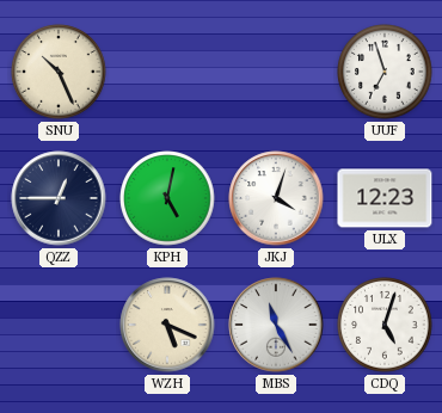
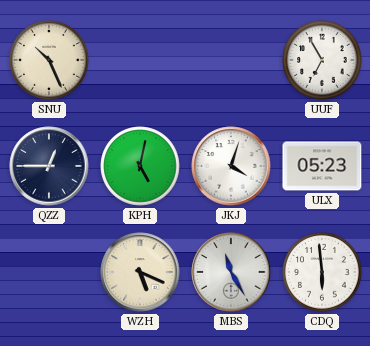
UUF: 6:57 -> 6:55
ULX: 12:23 -> 05:23
CDQ: 5:03 -> 5:59
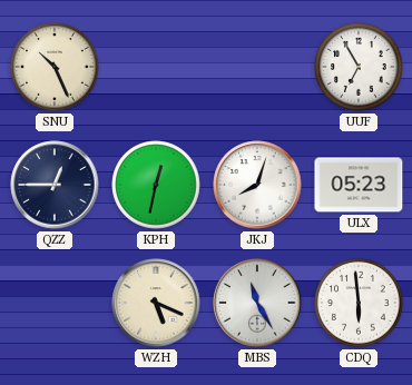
KPH: 5:02 -> 12:32
JKJ: 4:03 -> 8:03
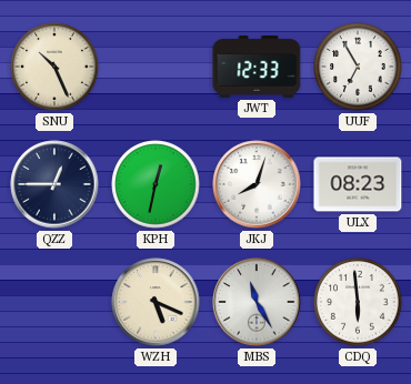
JWT: none -> 12:33
ULX: 05:23 -> 08:23
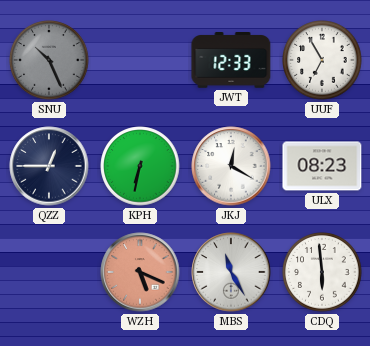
SNU dial: cream -> grey
KPH: 12:32 -> 6:32
JKJ: 8:03 -> 12:20
WZH dial: cream -> salmon
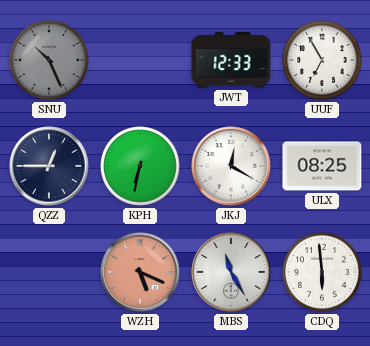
ULX: 08:23 -> 08:25
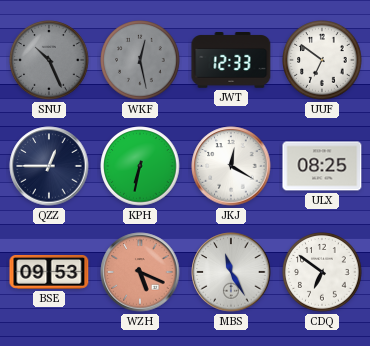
WKF: none -> 12:28
UUF: 6:55 -> 6:51
BSE: none -> 09:53
CDQ: 5:59 -> 6:51
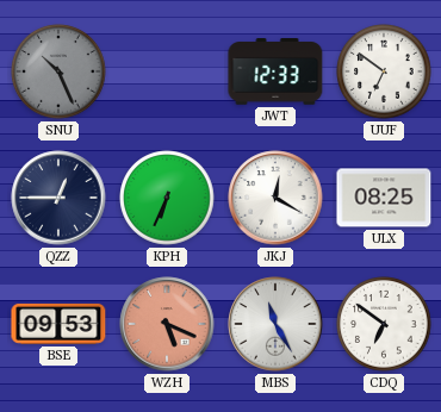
WKF: 12:28 -> none
KPH: 6:32 -> 6:34
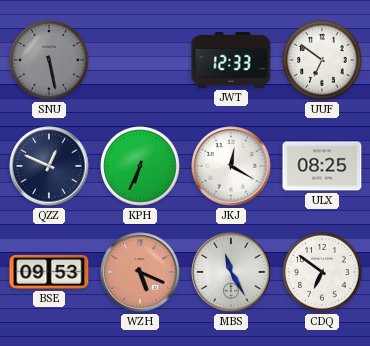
SNU: 10:26 -> 5:28
QZZ: 12:45 -> 12:49
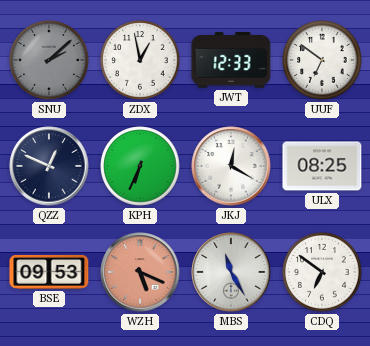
SNU: 5:28 -> 2:08
ZDX: none -> 12:58
